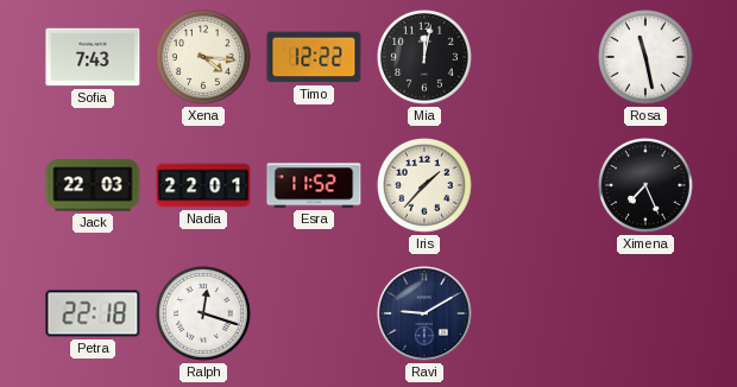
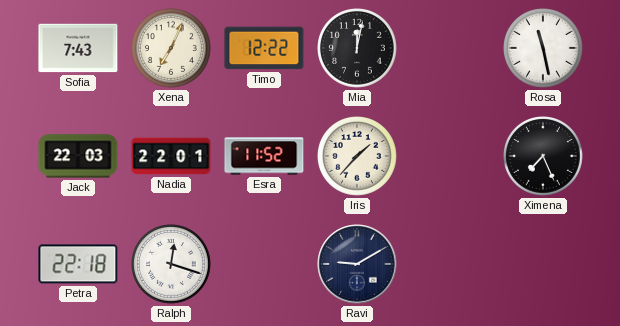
Xena: 4:16 -> 7:04
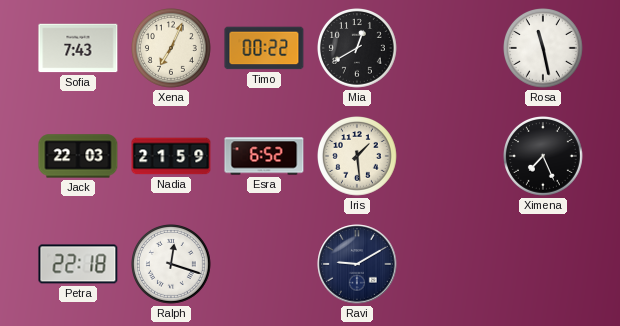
Timo: 12:22 -> 00:22
Mia: 12:02 -> 12:40
Nadia: 22:01 -> 21:59
Esra: 11:52 -> 6:52
Iris: 1:37 -> 1:29
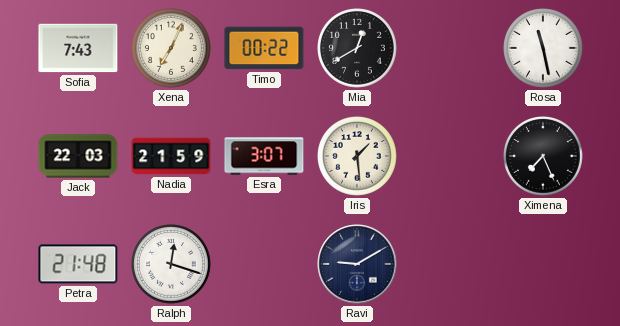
Esra: 6:52 -> 3:07
Petra: 22:18 -> 21:48
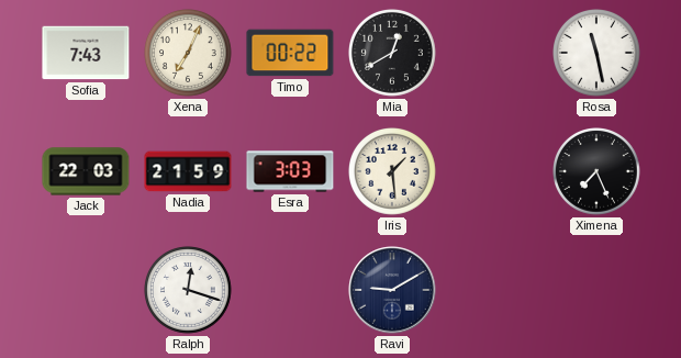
Esra: 3:07 -> 3:03
Petra: 21:48 -> none
